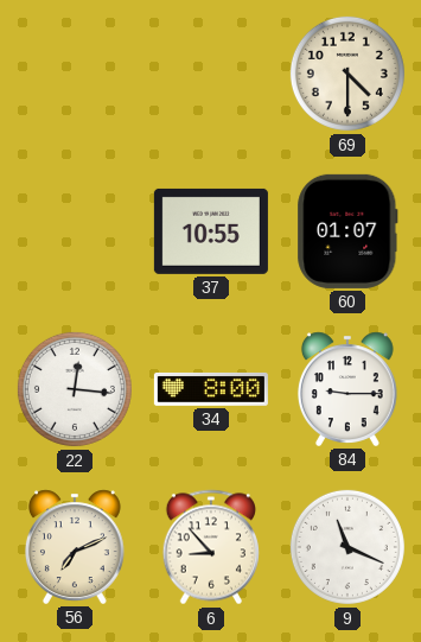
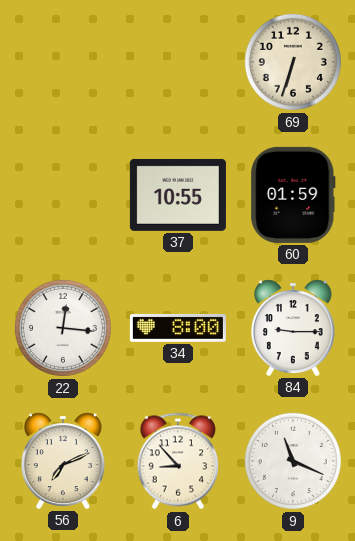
69: 4:30 -> 6:33
60: 01:07 -> 01:59
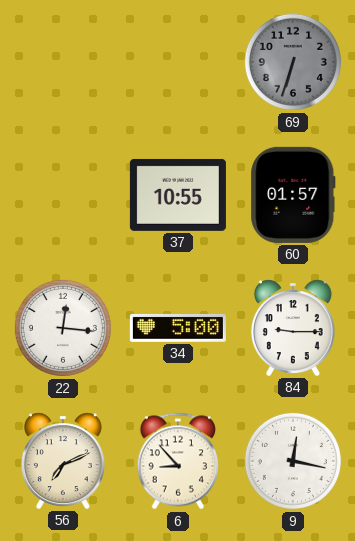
69 dial: cream -> grey
60: 01:59 -> 01:57
34: 8:00 -> 5:00
9: 11:19 -> 12:17
